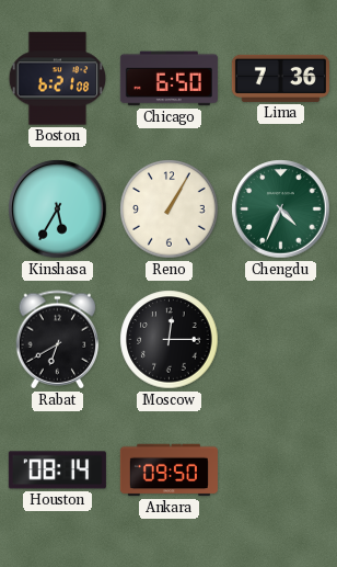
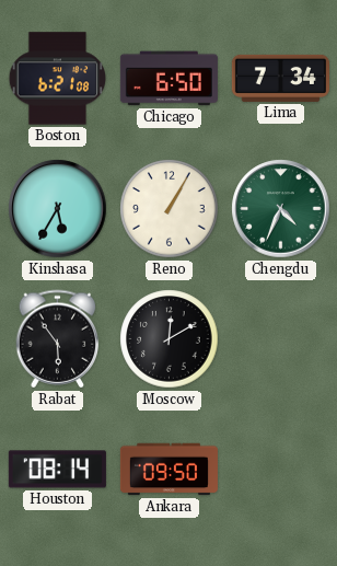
Lima: 7:36 -> 7:34
Rabat: 6:40 -> 5:54
Moscow: 12:15 -> 12:10
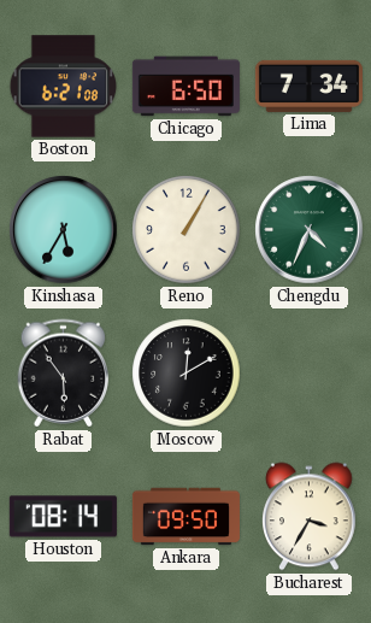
Bucharest: none -> 3:35
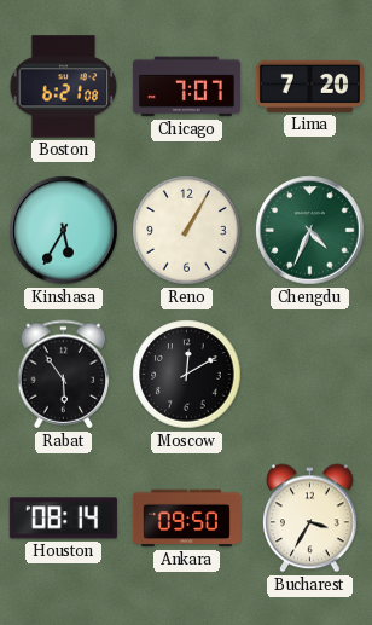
Chicago: 6:50 -> 7:07
Lima: 7:34 -> 7:20
